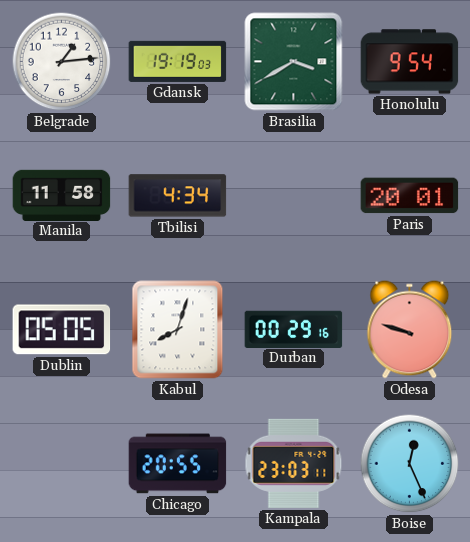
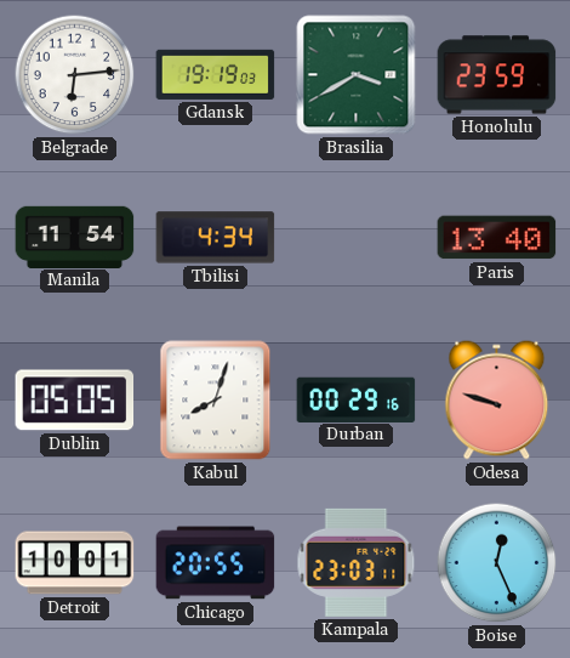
Belgrade: 1:14 -> 6:14
Honolulu: 9:54 -> 23:59
Manila: 11:58 -> 11:54
Paris: 20:01 -> 13:40
Detroit: none -> 10:01
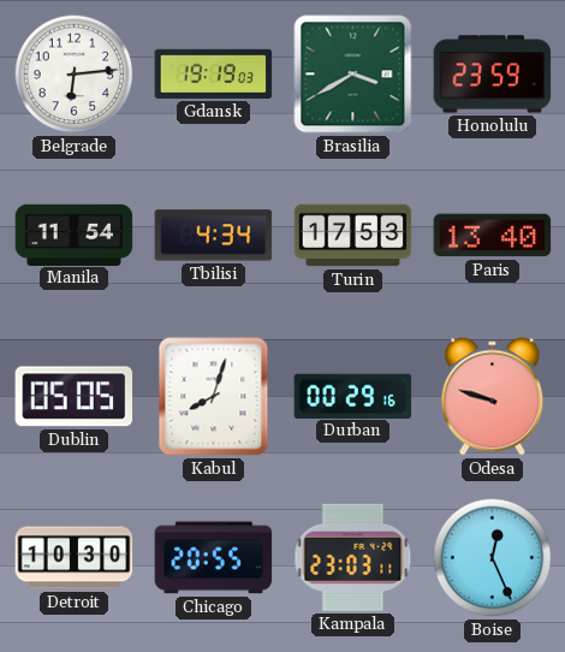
Turin: none -> 17:53
Detroit: 10:01 -> 10:30
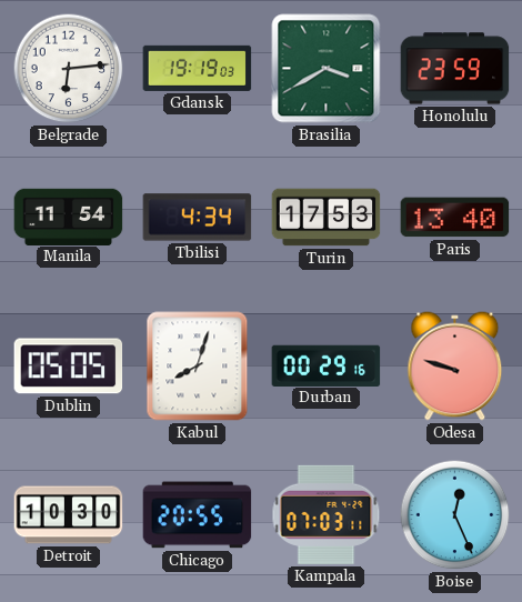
Kampala: 23:03 -> 07:03
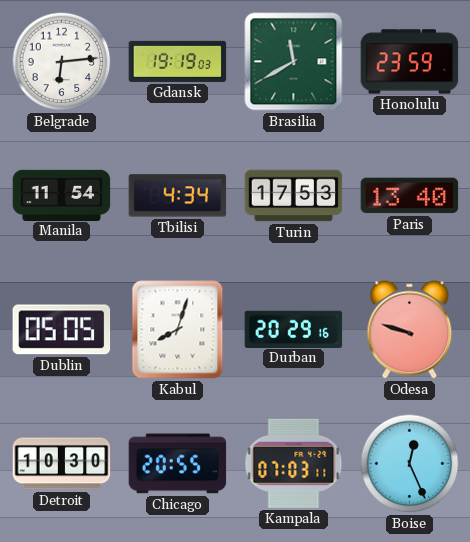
Brasilia: 3:40 -> 11:40
Durban: 00:29 -> 20:29
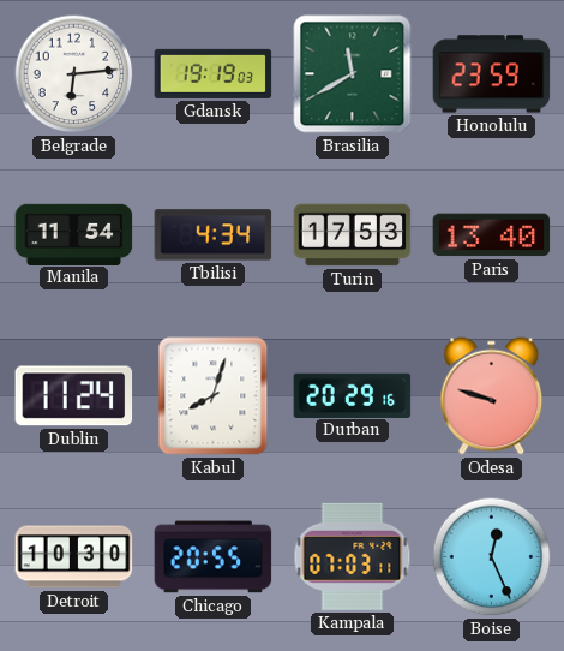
Dublin: 05:05 -> 11:24
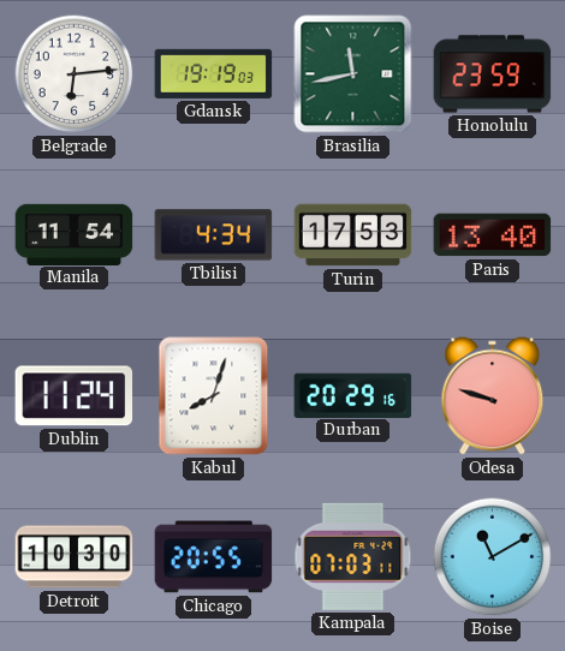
Brasilia: 11:40 -> 11:43
Boise: 12:26 -> 11:10
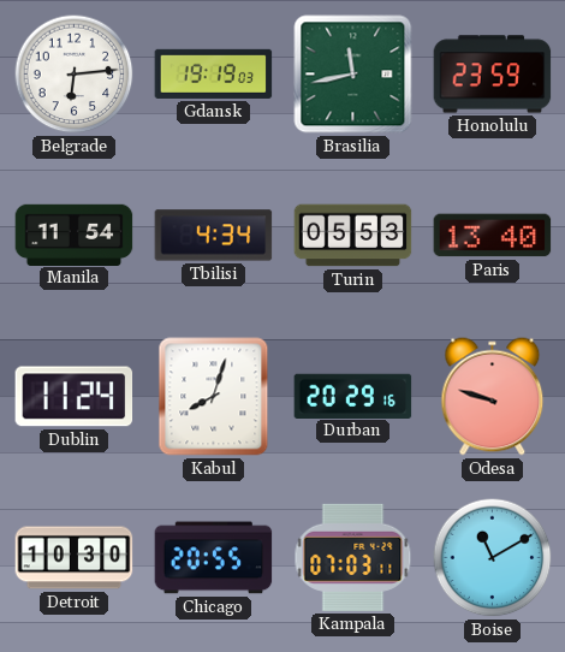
Turin: 17:53 -> 05:53
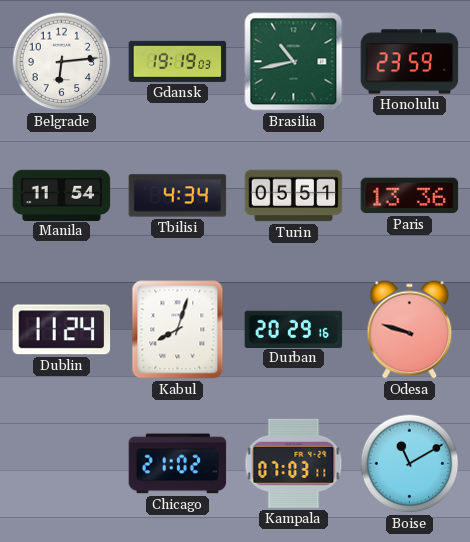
Brasilia: 11:43 -> 10:43
Turin: 05:53 -> 05:51
Paris: 13:40 -> 13:36
Detroit: 10:30 -> none
Chicago: 20:55 -> 21:02
